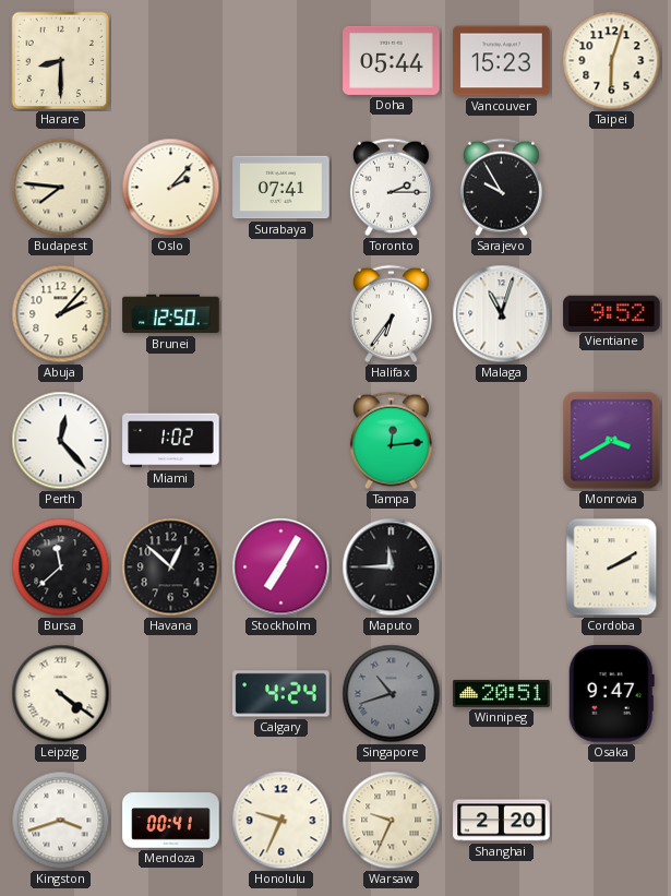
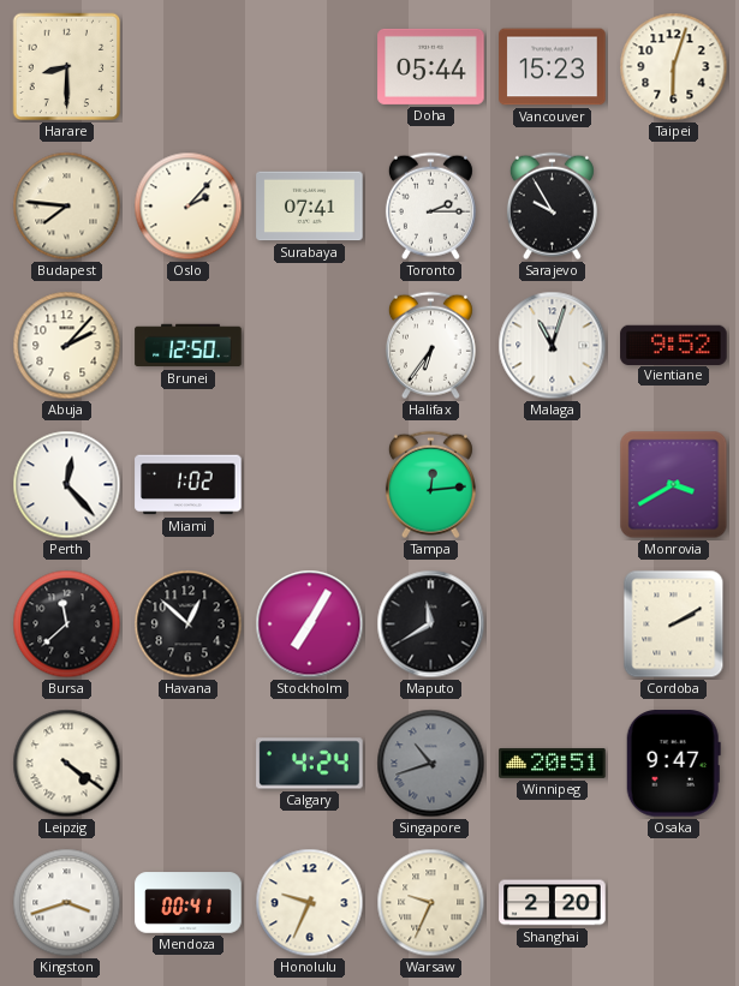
Maputo: 11:45 -> 11:40
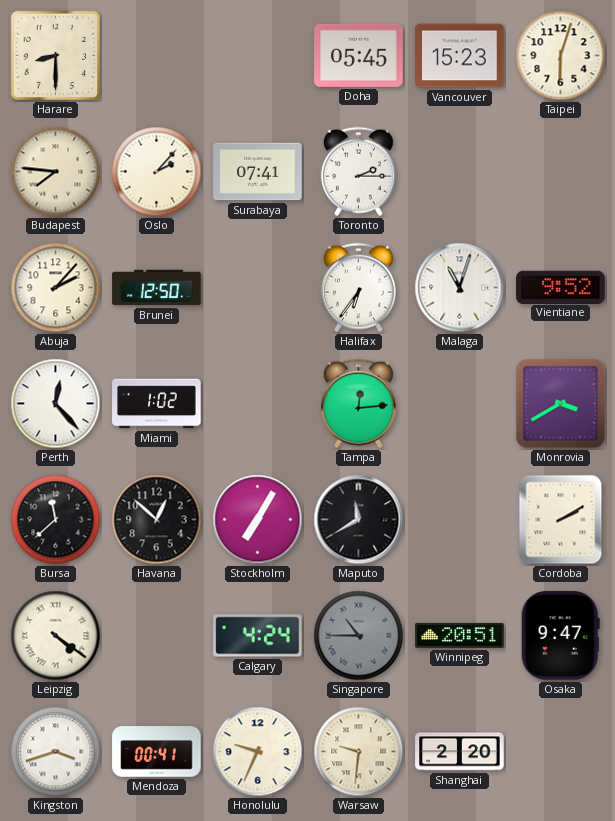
Doha: 05:44 -> 05:45
Sarajevo: 9:55 -> none
Singapore: 10:42 -> 10:45
Warsaw: 9:34 -> 9:31
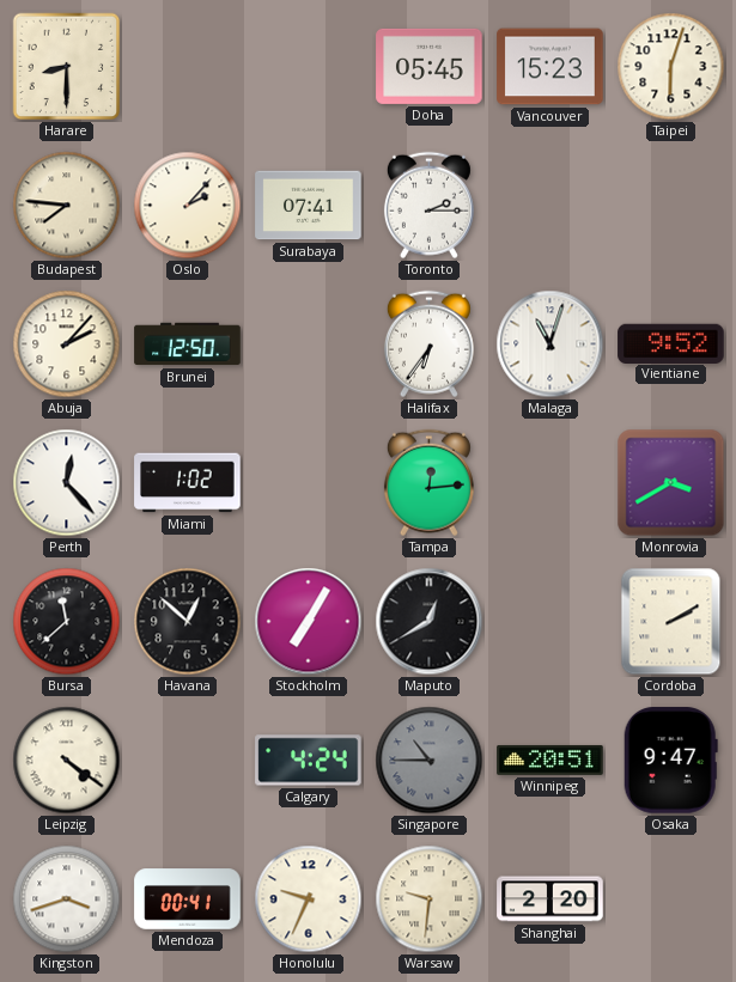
Maputo: 11:40 -> 12:40
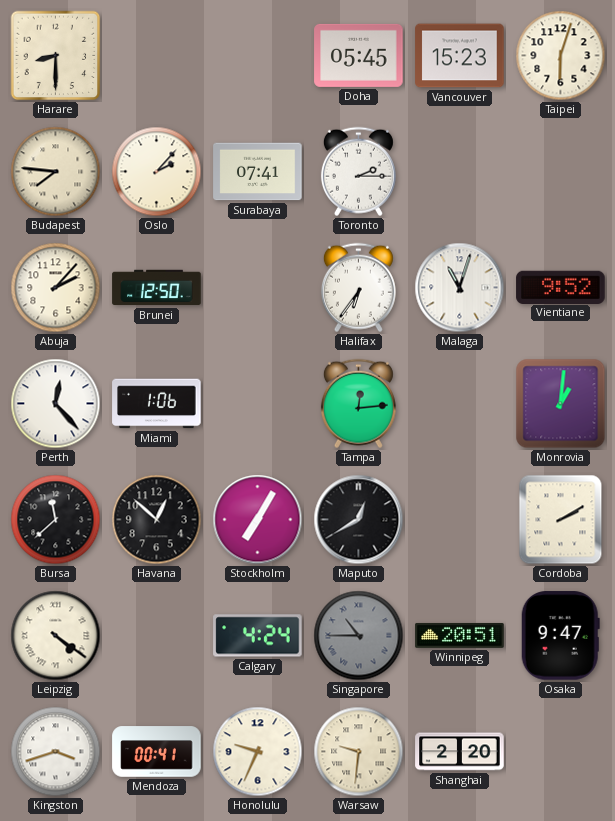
Miami: 1:02 -> 1:06
Monrovia: 3:40 -> 1:01
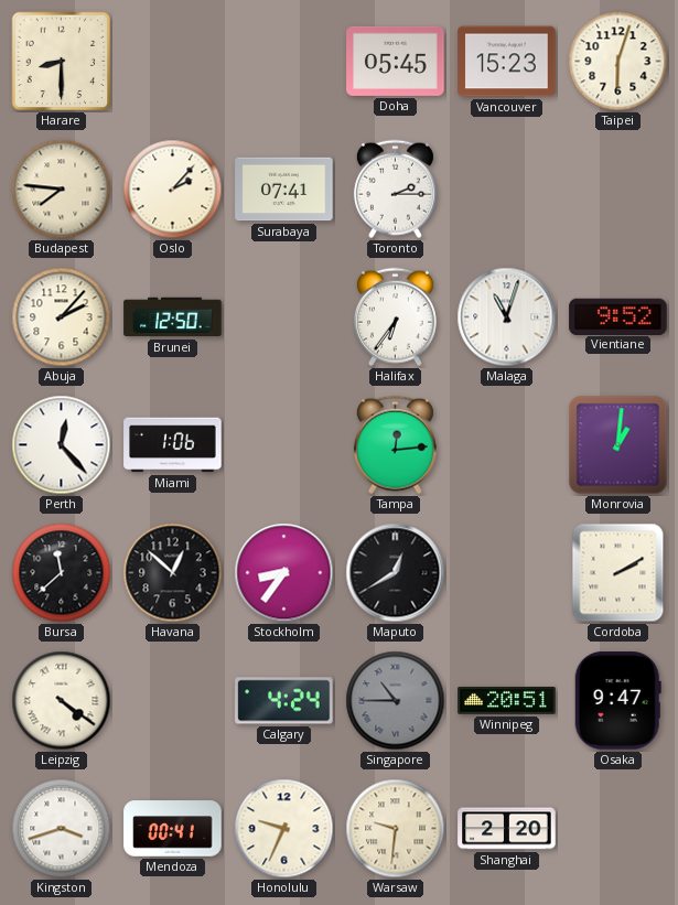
Stockholm: 7:05 -> 8:36
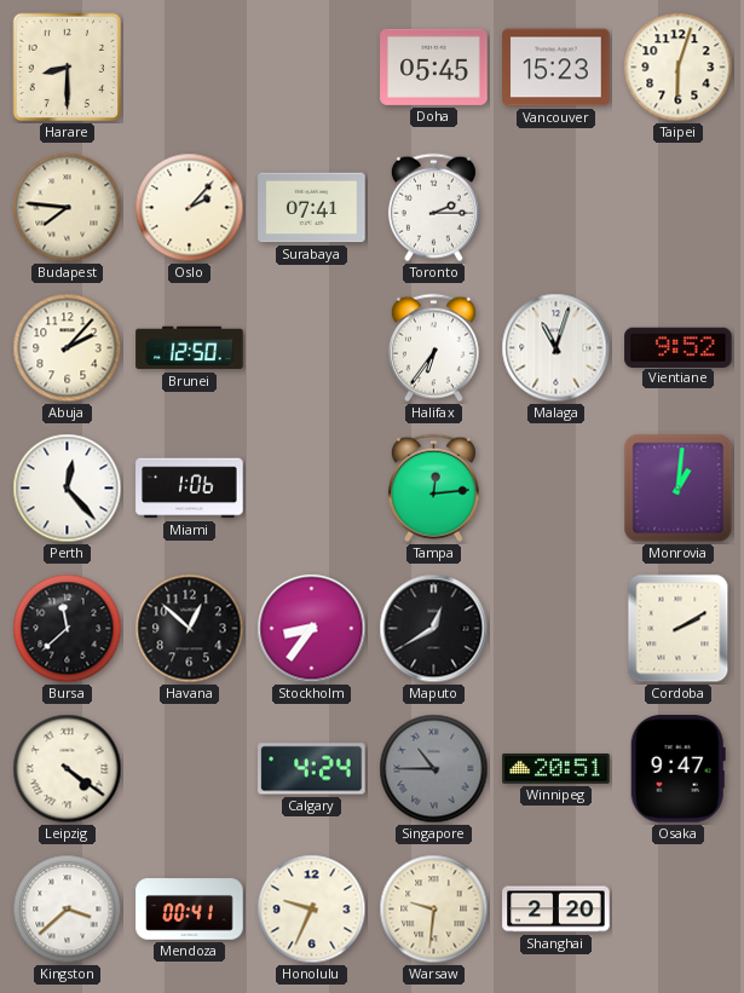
Kingston: 3:42 -> 3:38
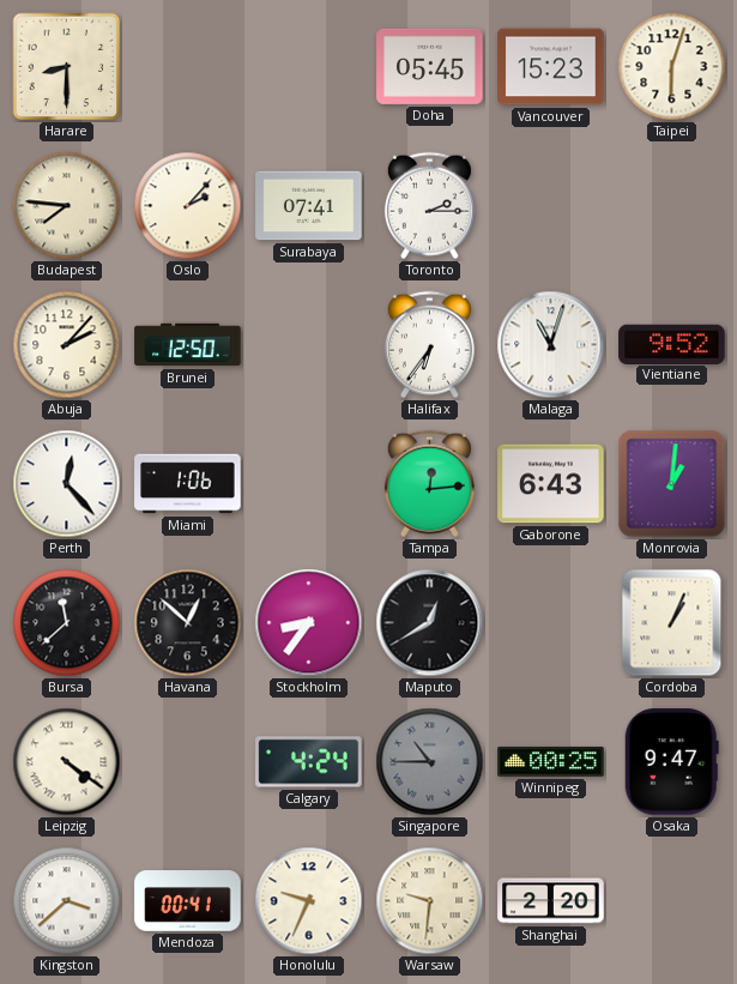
Gaborone: none -> 6:43
Cordoba: 2:10 -> 1:04
Winnipeg: 20:51 -> 00:25
